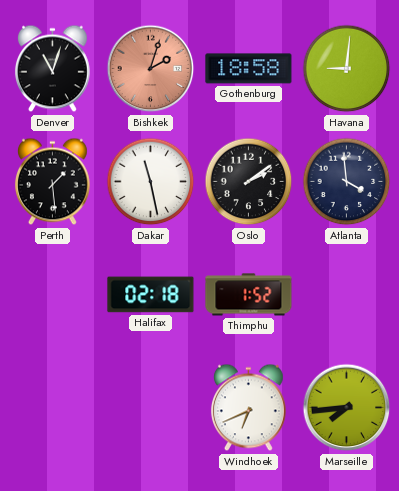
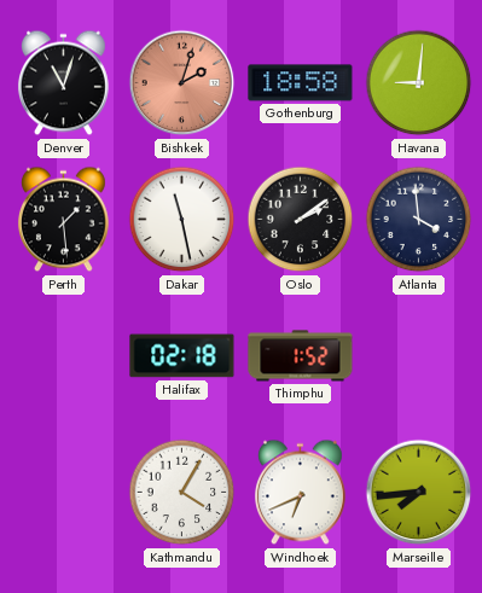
Kathmandu: none -> 4:05
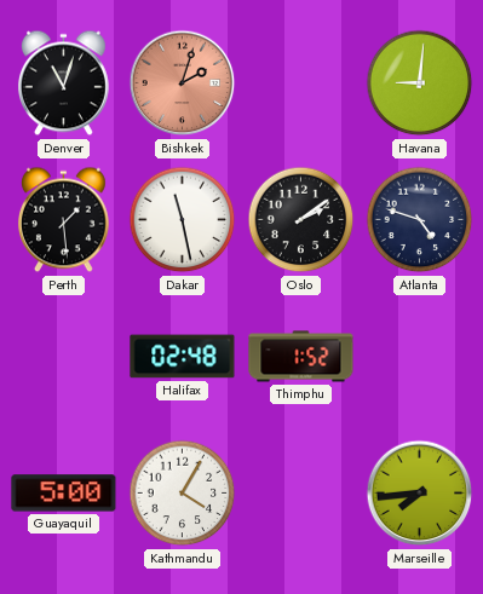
Gothenburg: 18:58 -> none
Atlanta: 3:59 -> 4:48
Halifax: 02:18 -> 02:48
Guayaquil: none -> 5:00
Windhoek: 6:41 -> none
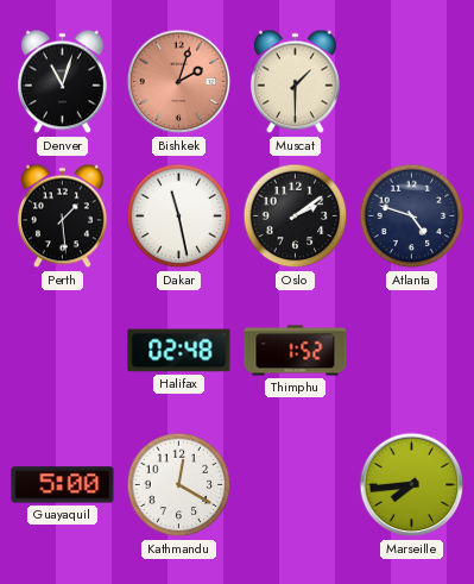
Muscat: none -> 1:30
Havana: 9:01 -> none
Kathmandu: 4:05 -> 12:20
